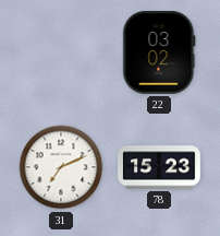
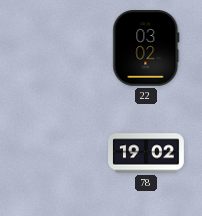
31: 7:11 -> none
78: 15:23 -> 19:02
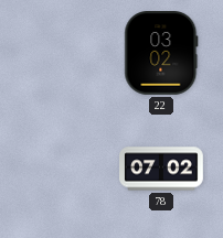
78: 19:02 -> 07:02
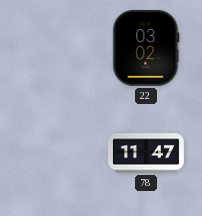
78: 07:02 -> 11:47
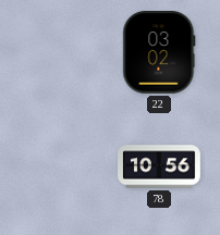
78: 11:47 -> 10:56
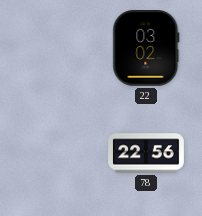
78: 10:56 -> 22:56
